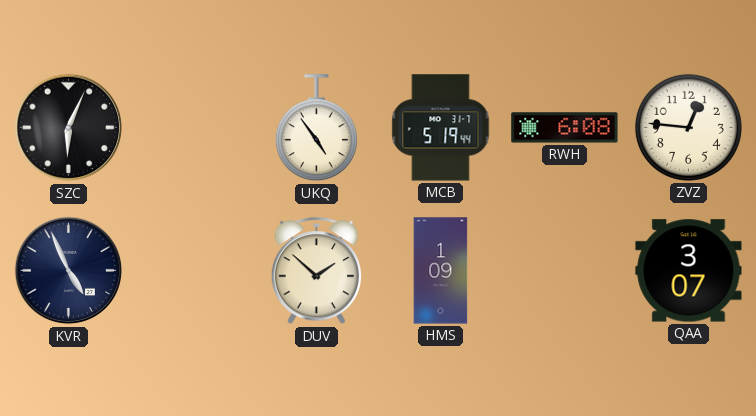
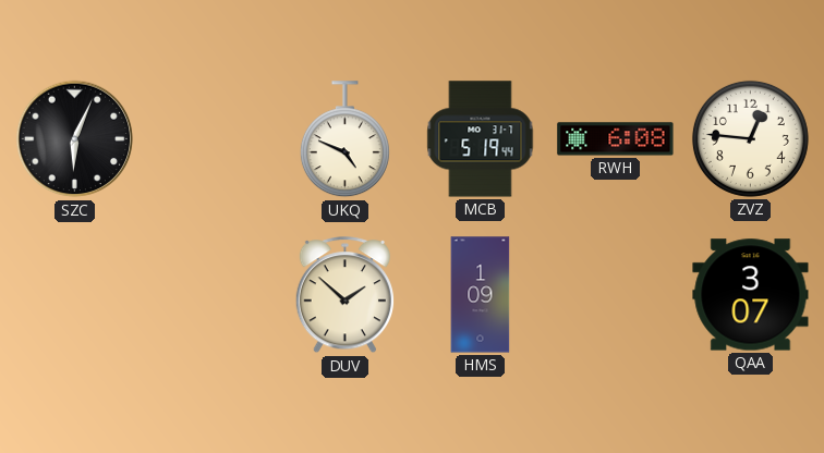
UKQ: 4:54 -> 4:49
KVR: 4:56 -> none
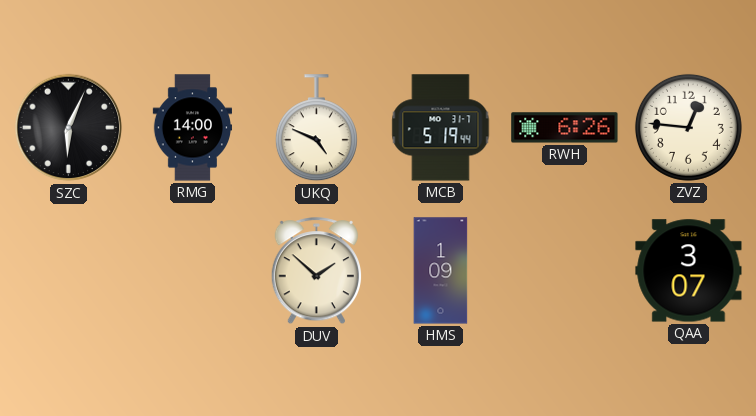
RMG: none -> 14:00
RWH: 6:08 -> 6:26
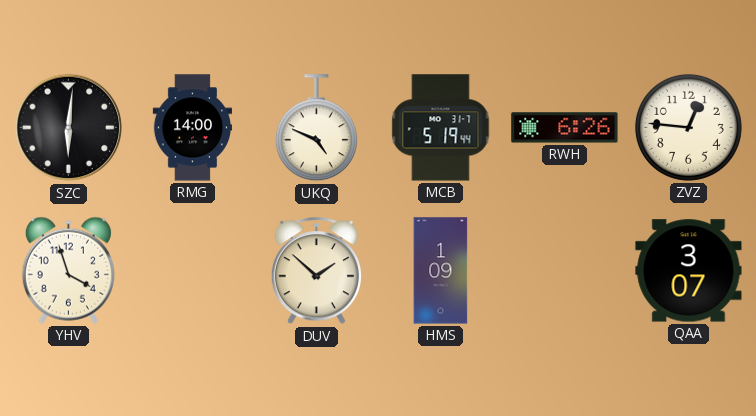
SZC: 6:04 -> 6:01
YHV: none -> 3:57
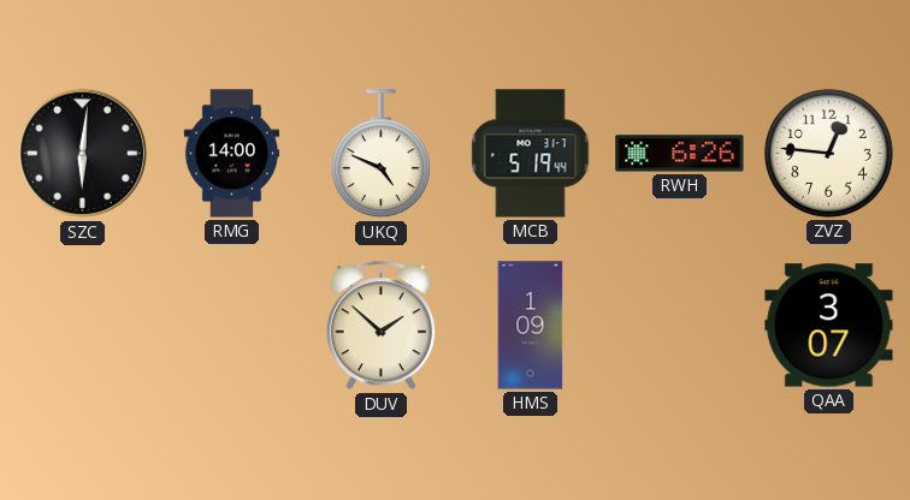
YHV: 3:57 -> none
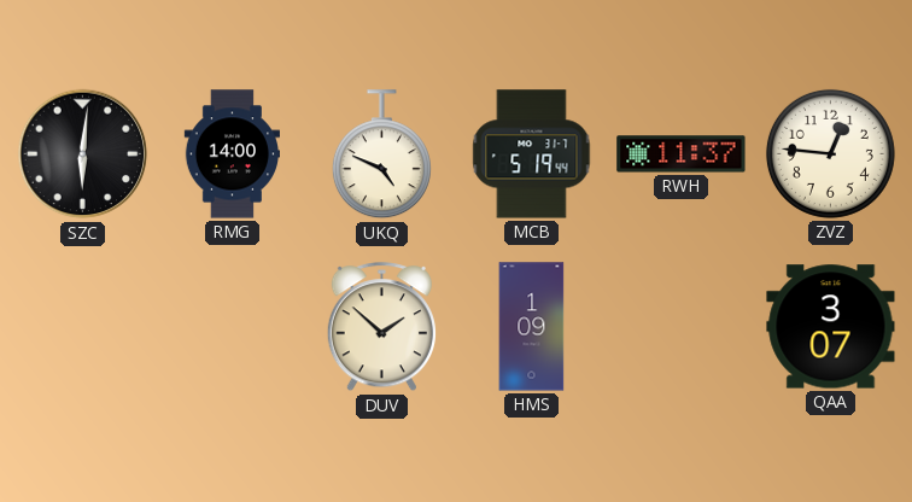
RWH: 6:26 -> 11:37
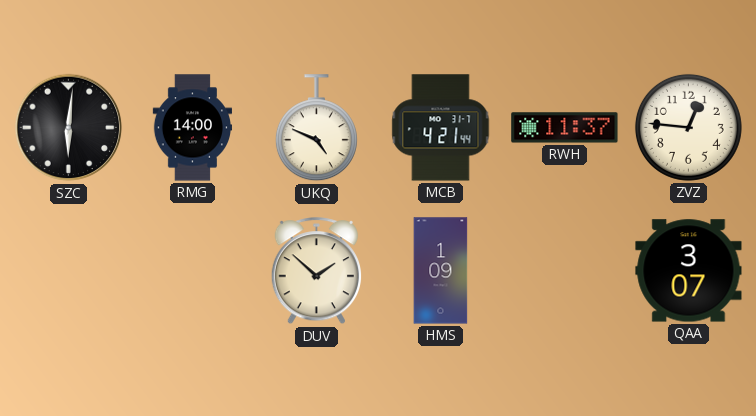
MCB: 5:19 -> 4:21
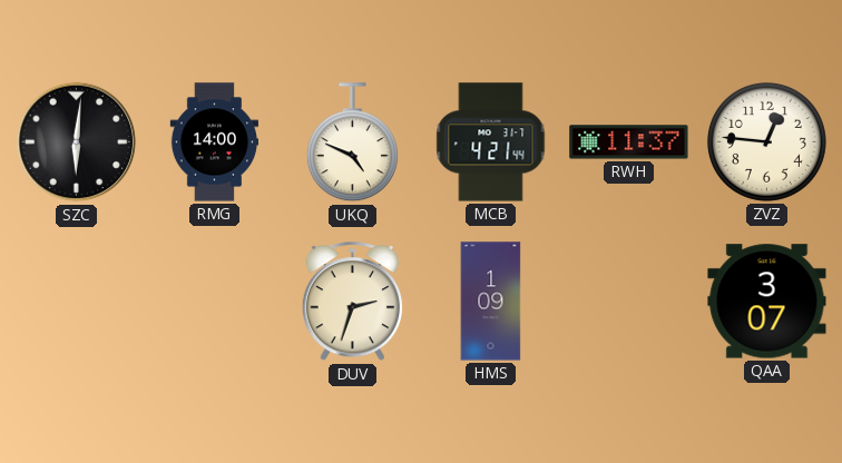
DUV: 1:52 -> 2:33
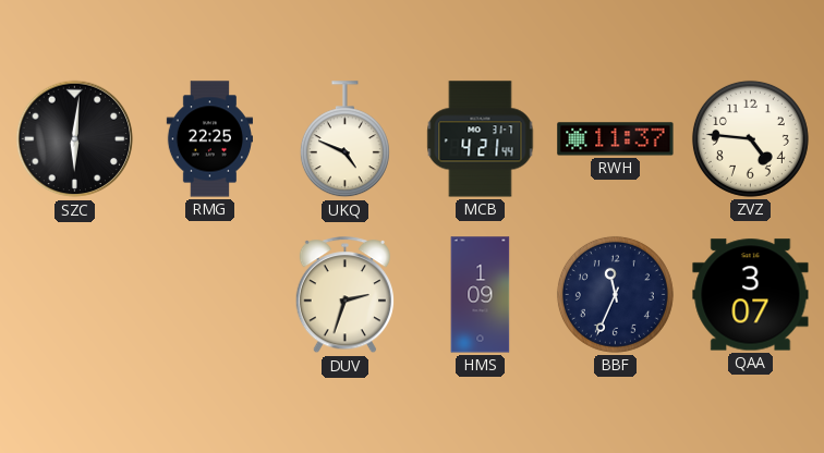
RMG: 14:00 -> 22:25
ZVZ: 12:46 -> 4:46
BBF: none -> 11:34
